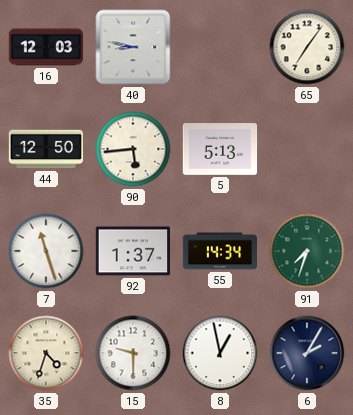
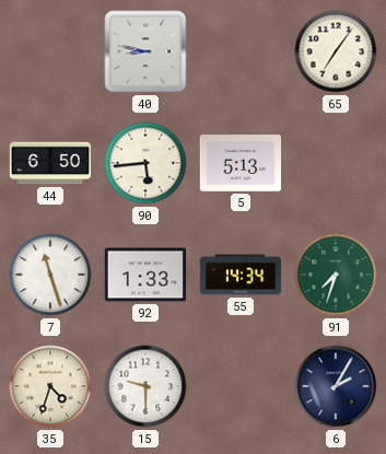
16: 12:03 -> none
44: 12:50 -> 6:50
92: 1:37 -> 1:33
8: 12:58 -> none
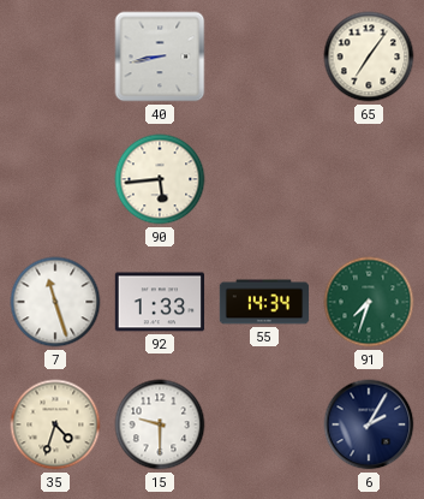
40: 8:47 -> 8:43
44: 6:50 -> none
5: 5:13 -> none
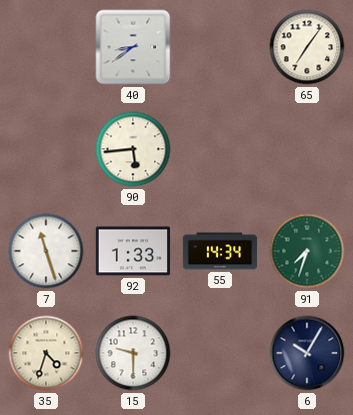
40: 8:43 -> 8:39
6: 2:05 -> 10:05
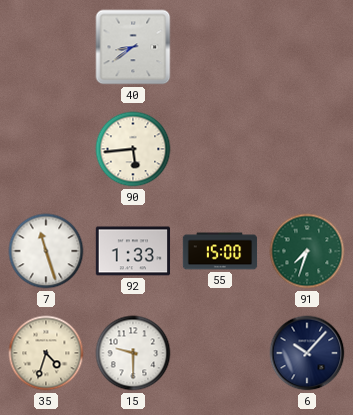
65: 7:06 -> none
55: 14:34 -> 15:00
6: 10:05 -> 10:07
